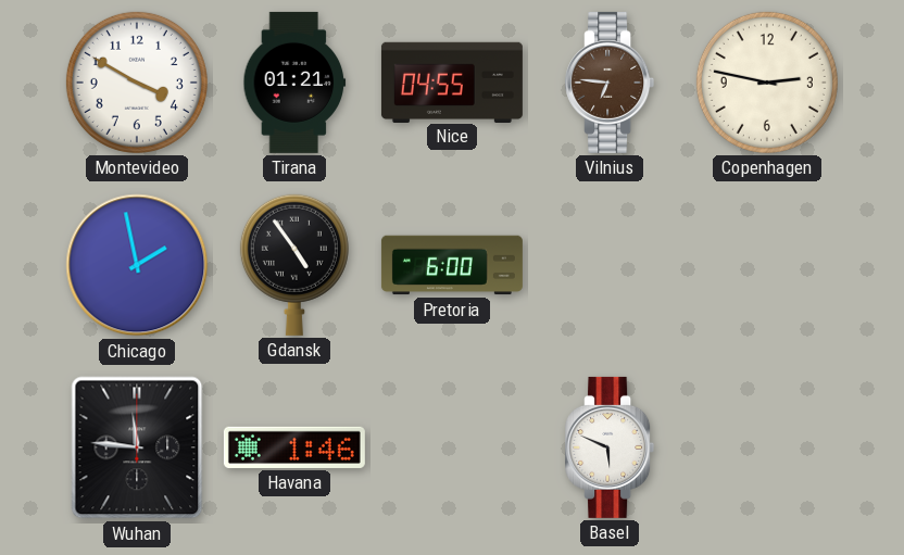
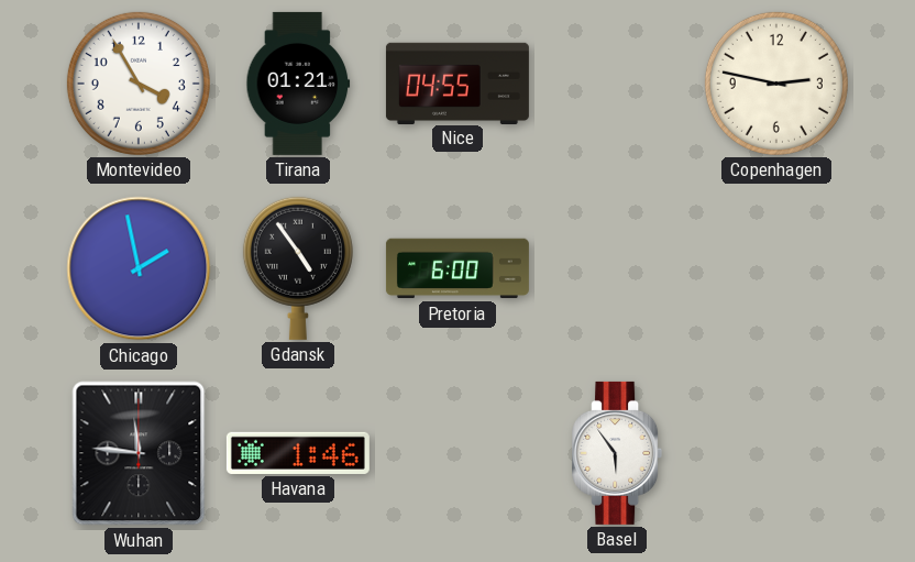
Montevideo: 3:50 -> 3:55
Vilnius: 6:46 -> none
Basel: 5:49 -> 5:54
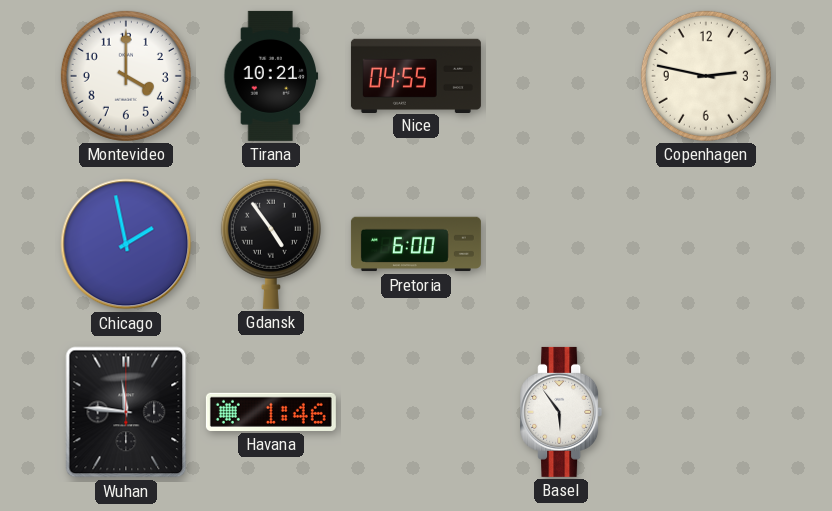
Montevideo: 3:55 -> 4:00
Tirana: 01:21 -> 10:21
